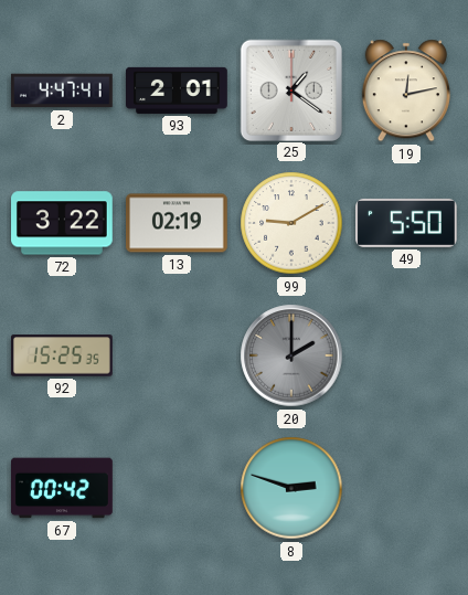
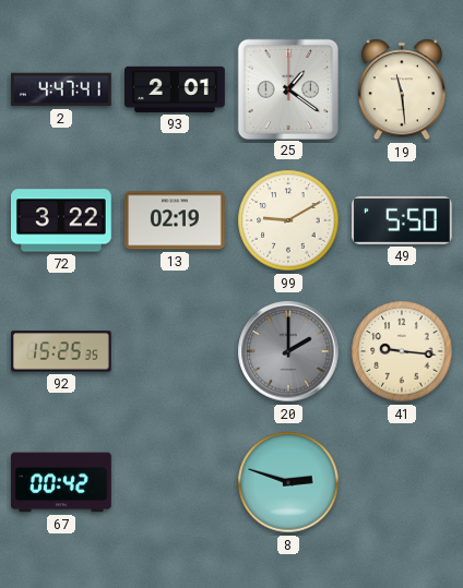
19: 12:13 -> 11:29
41: none -> 9:16
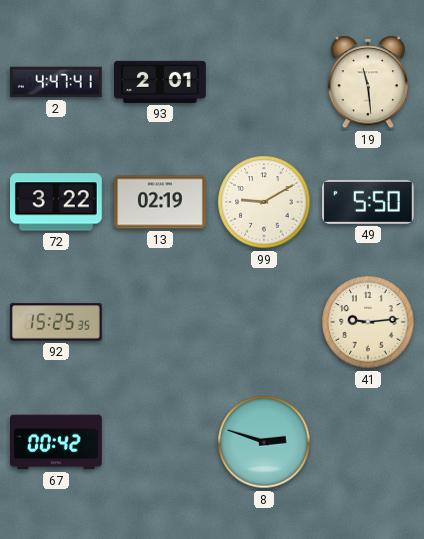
25: 1:21 -> none
20: 2:00 -> none
41: 9:16 -> 9:14
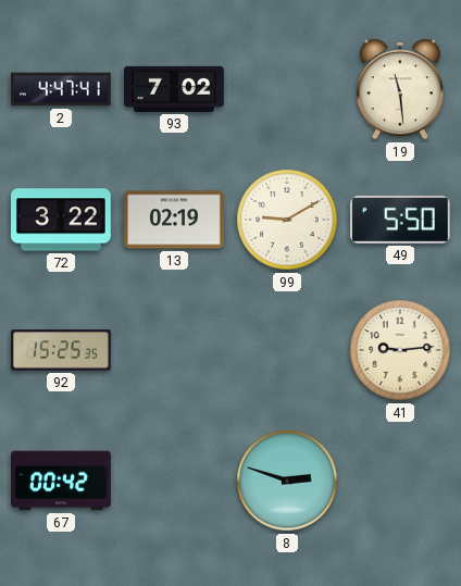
93: 2:01 -> 7:02
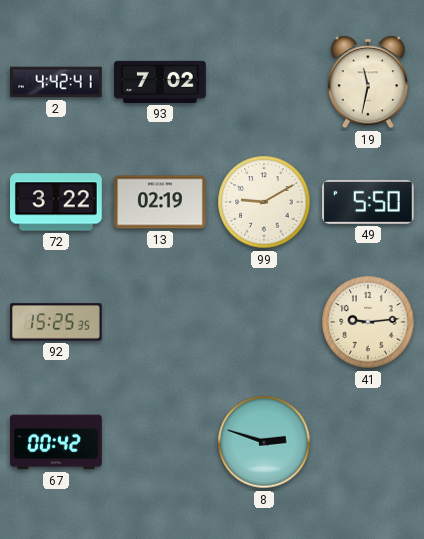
2: 4:47 -> 4:42
19: 11:29 -> 11:32
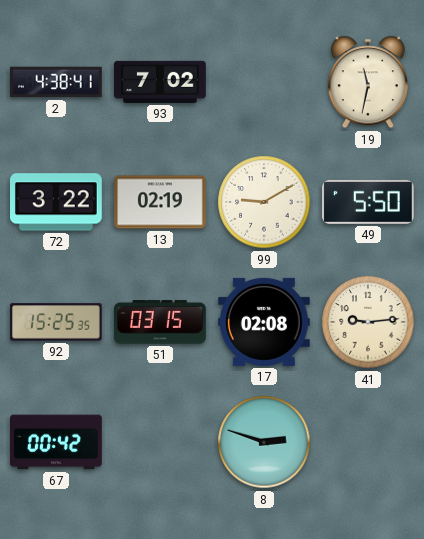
2: 4:42 -> 4:38
51: none -> 03:15
17: none -> 02:08
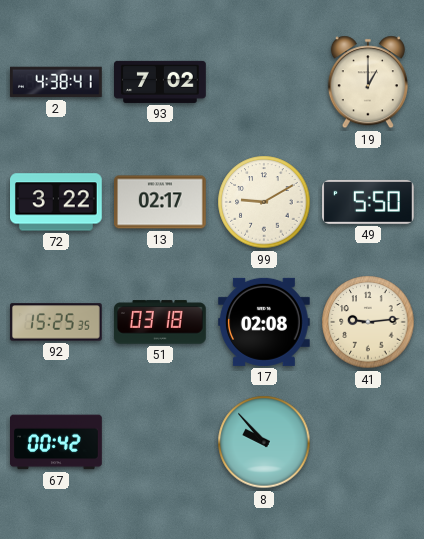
19: 11:32 -> 1:00
13: 02:19 -> 02:17
51: 03:15 -> 03:18
8: 2:48 -> 9:53
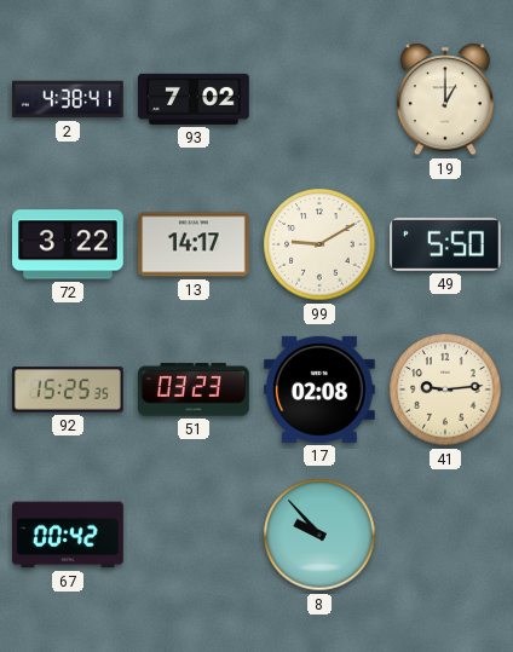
13: 02:17 -> 14:17
51: 03:18 -> 03:23
